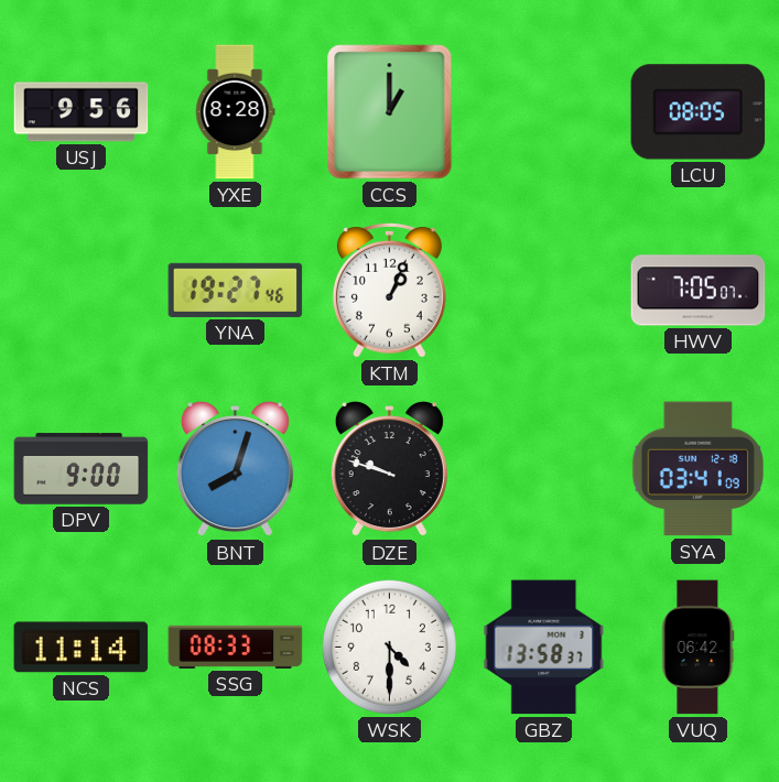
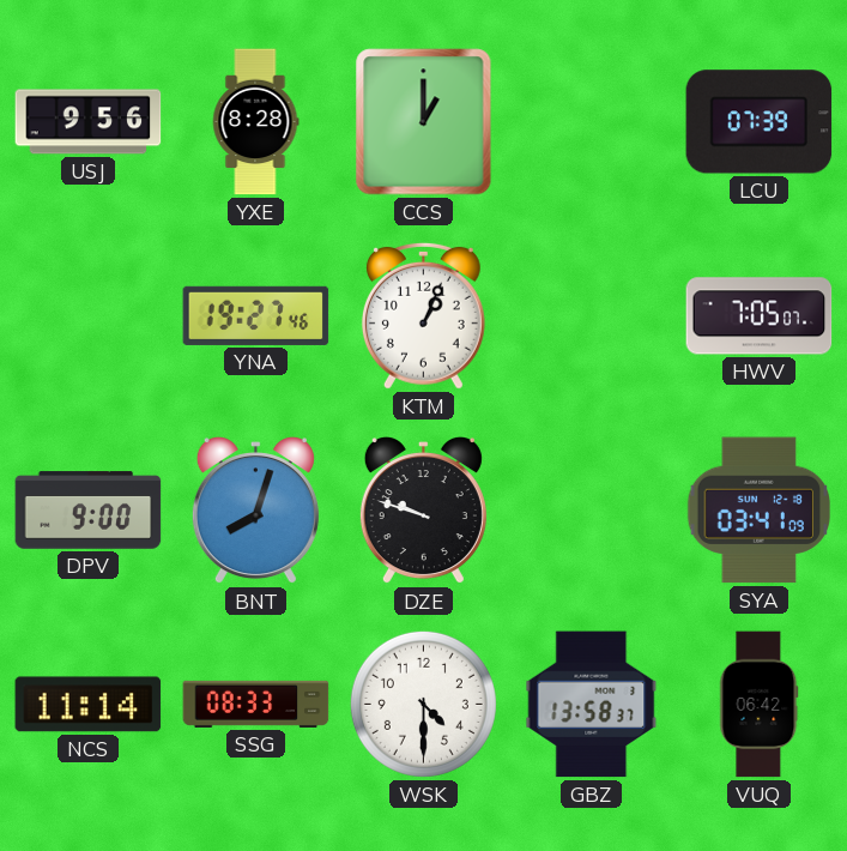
LCU: 08:05 -> 07:39
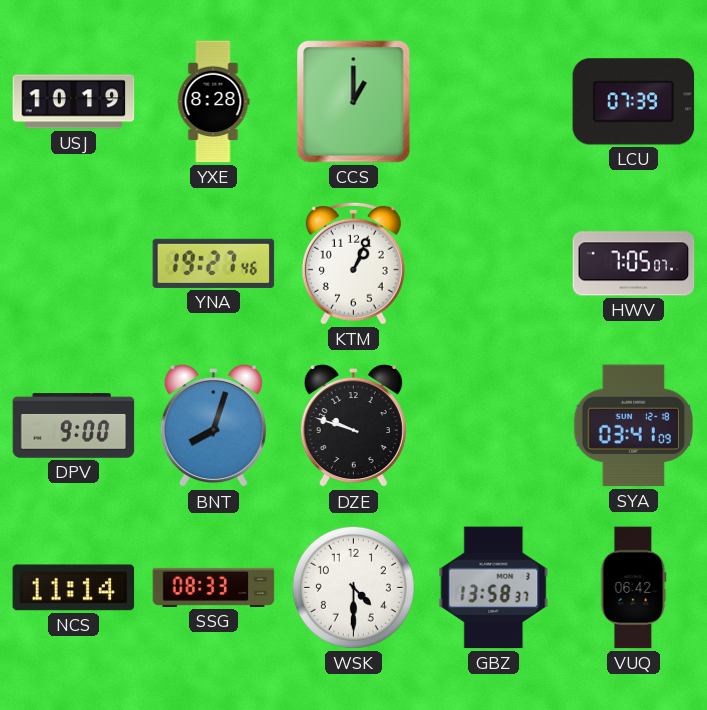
USJ: 9:56 -> 10:19
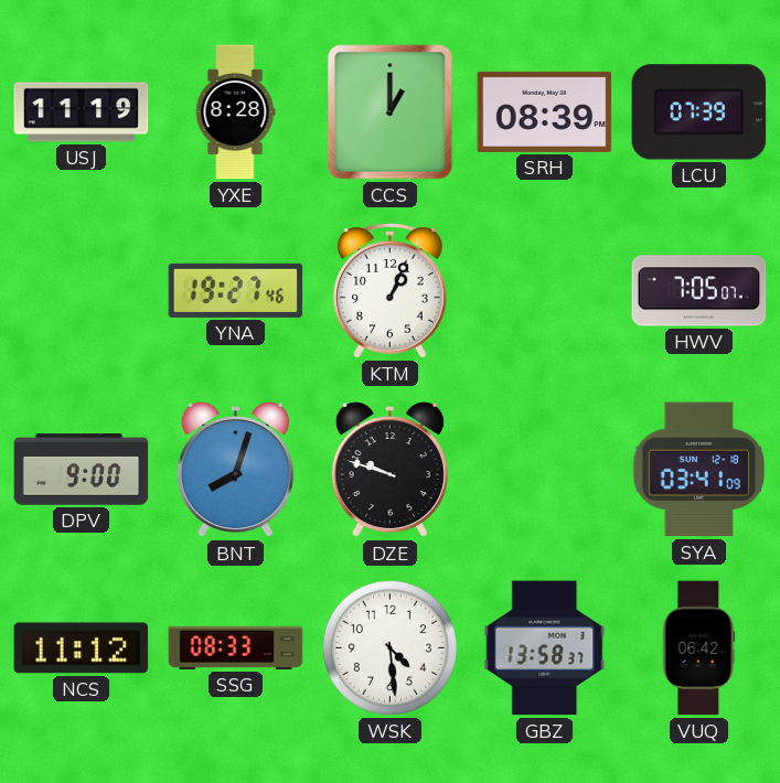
USJ: 10:19 -> 11:19
SRH: none -> 08:39
NCS: 11:14 -> 11:12
WSK: 4:30 -> 4:29
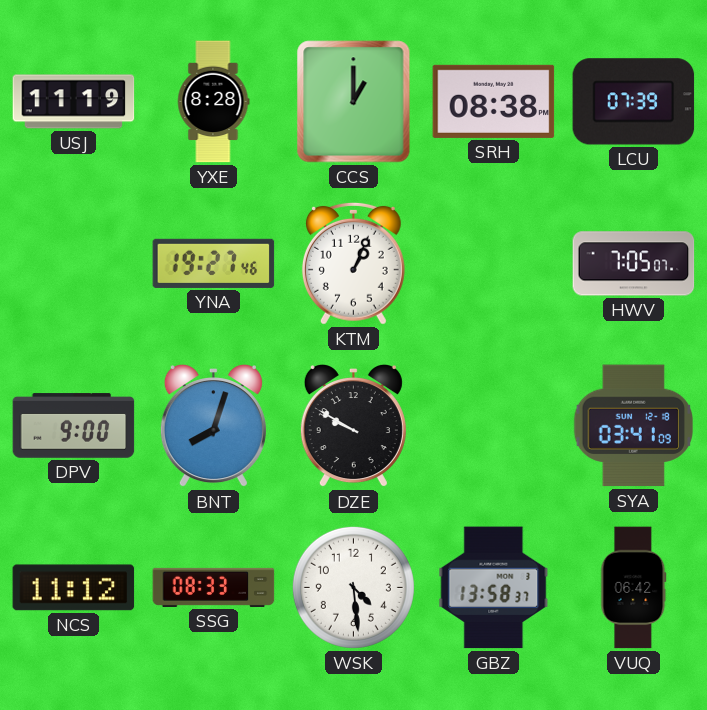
SRH: 08:39 -> 08:38
DZE: 9:48 -> 9:50
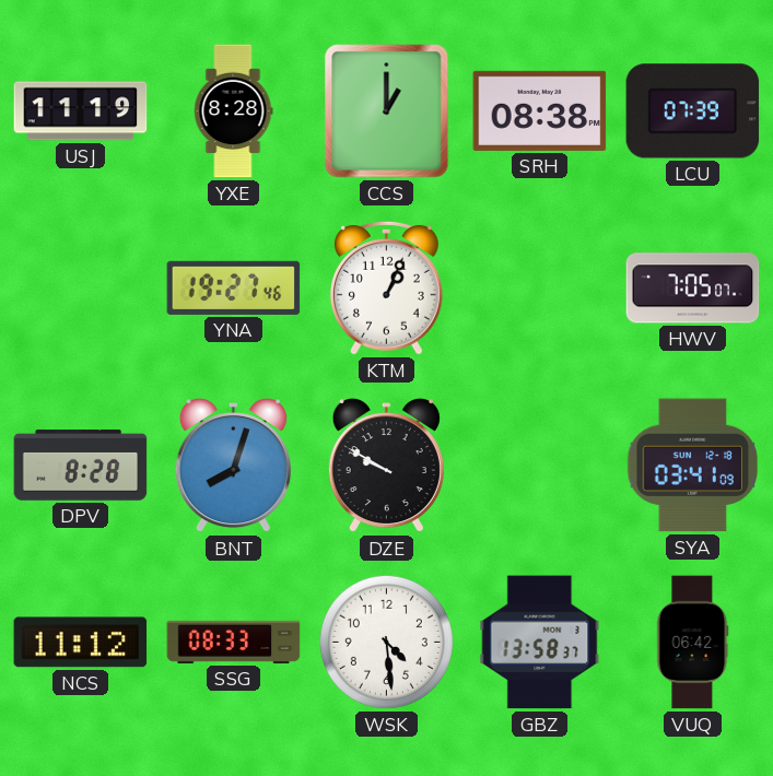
DPV: 9:00 -> 8:28
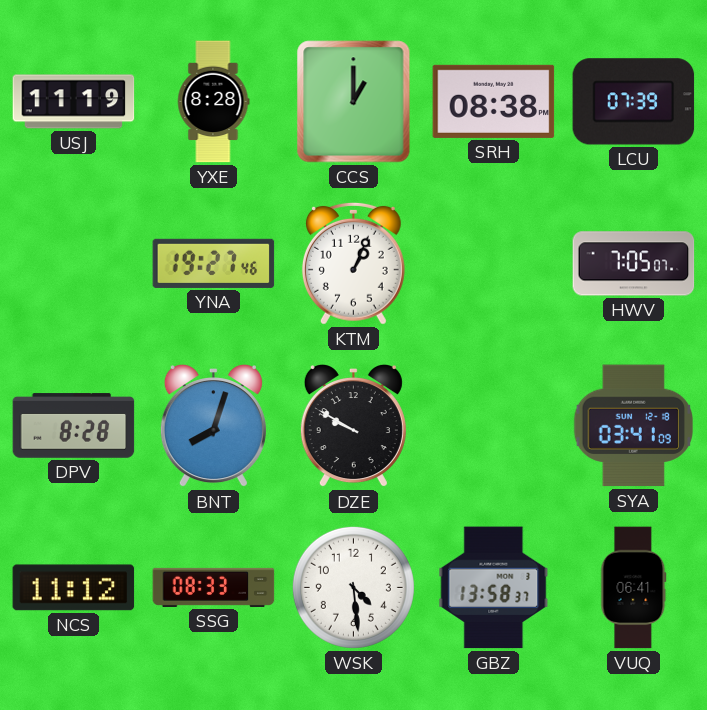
VUQ: 06:42 -> 06:41
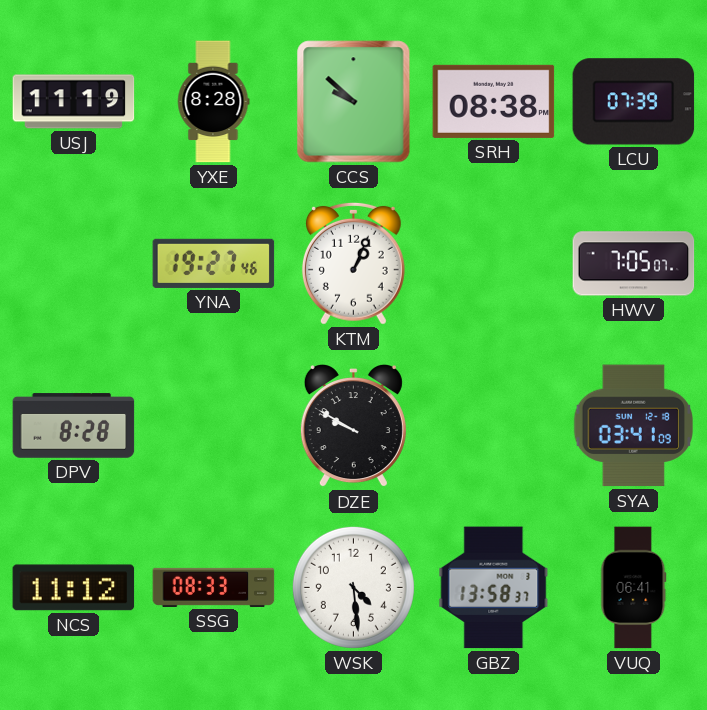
CCS: 1:00 -> 9:52
BNT: 8:03 -> none
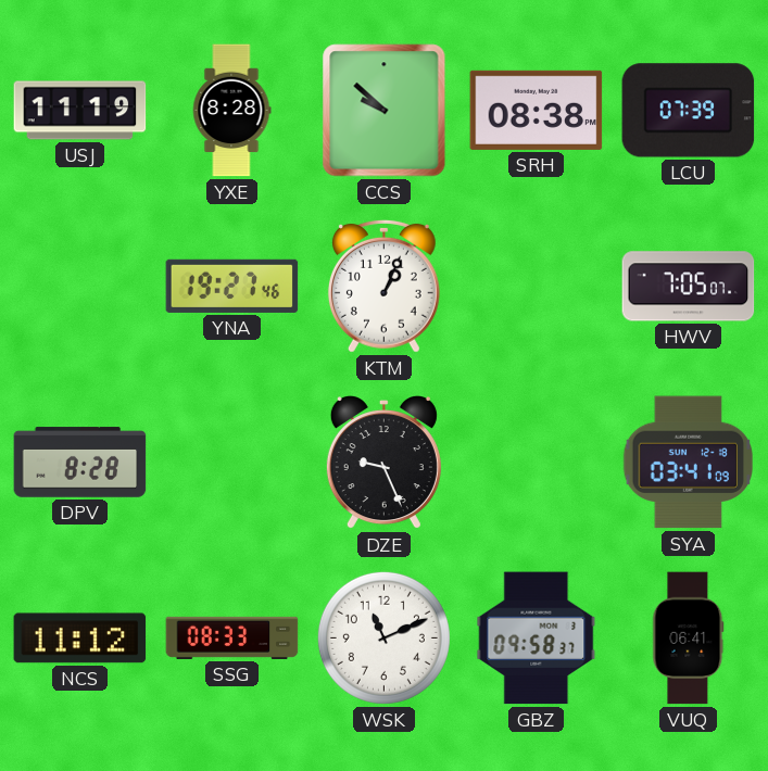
DZE: 9:50 -> 9:26
WSK: 4:29 -> 11:11
GBZ: 13:58 -> 09:58
